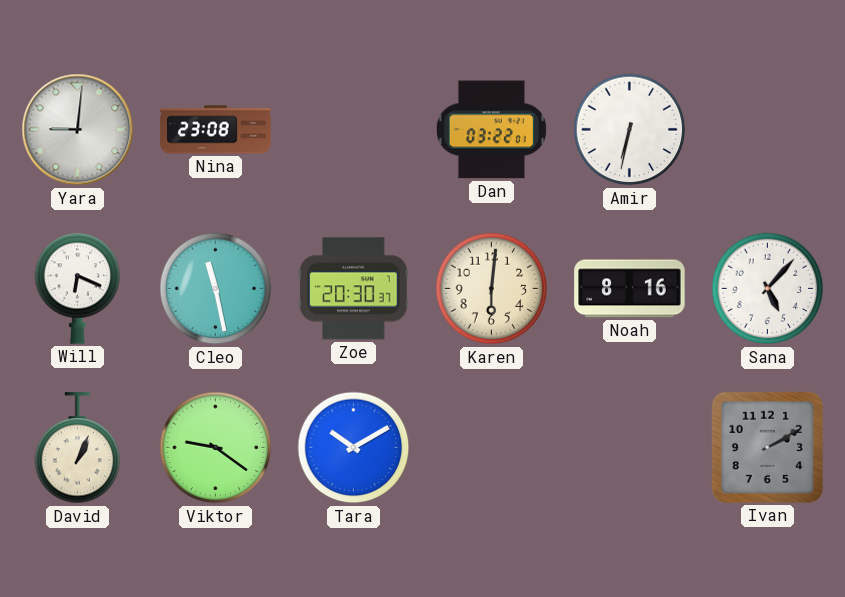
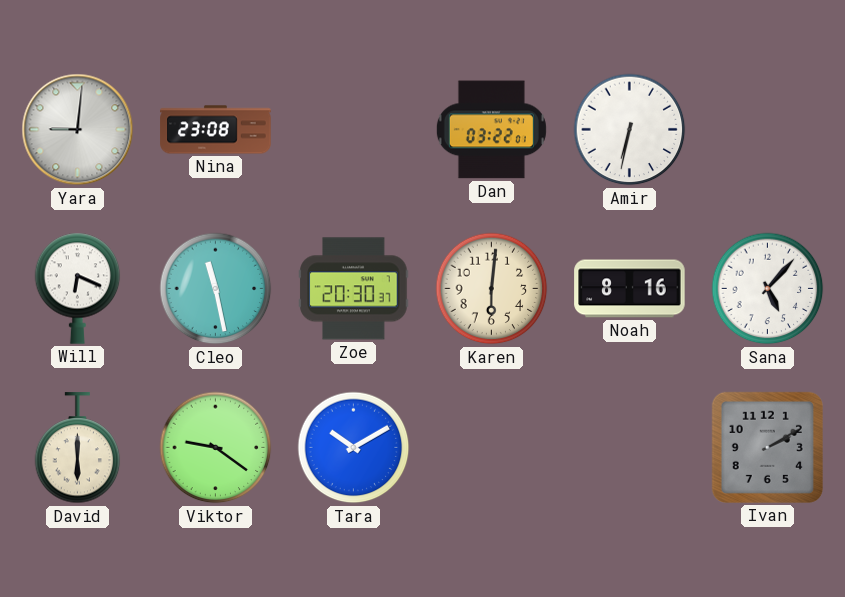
David: 1:04 -> 6:00
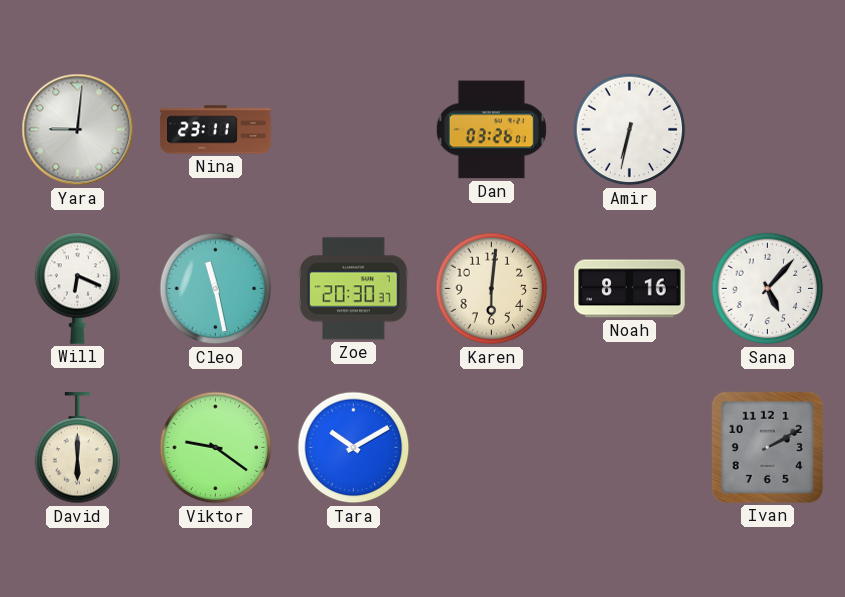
Nina: 23:08 -> 23:11
Dan: 03:22 -> 03:26
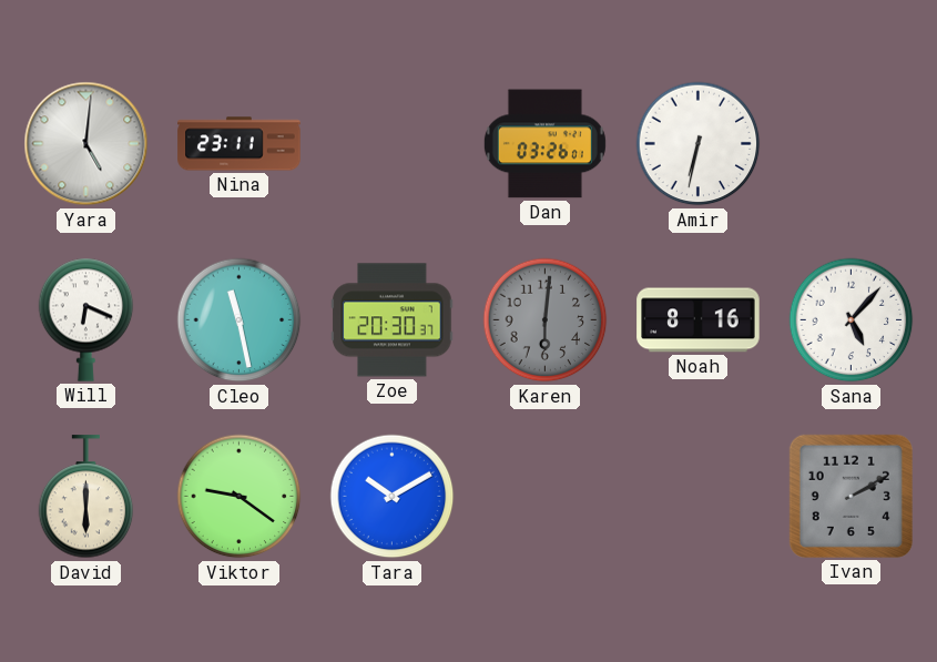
Yara: 9:01 -> 5:01
Karen dial: cream -> grey
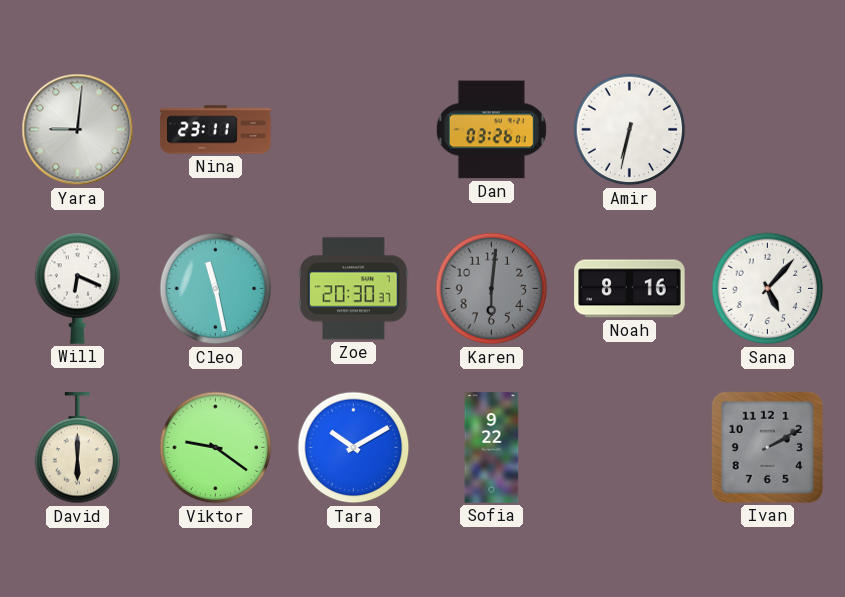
Yara: 5:01 -> 9:01
Sofia: none -> 9:22
